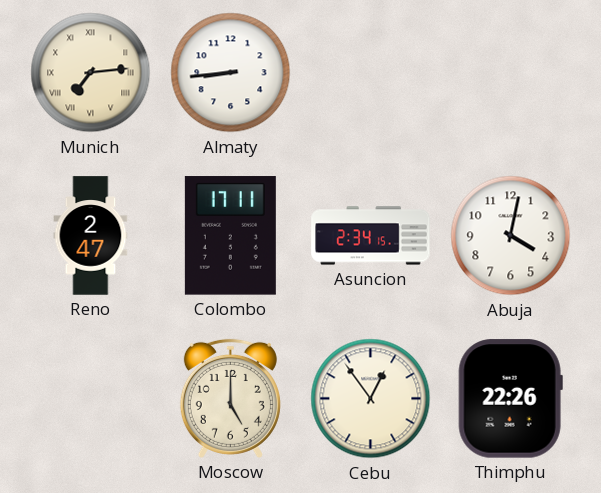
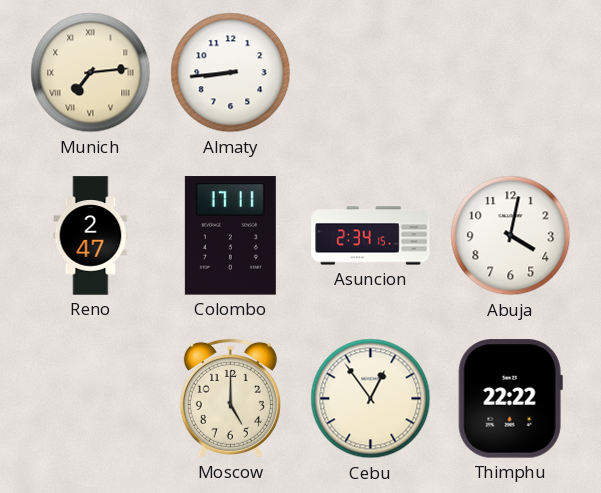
Thimphu: 22:26 -> 22:22
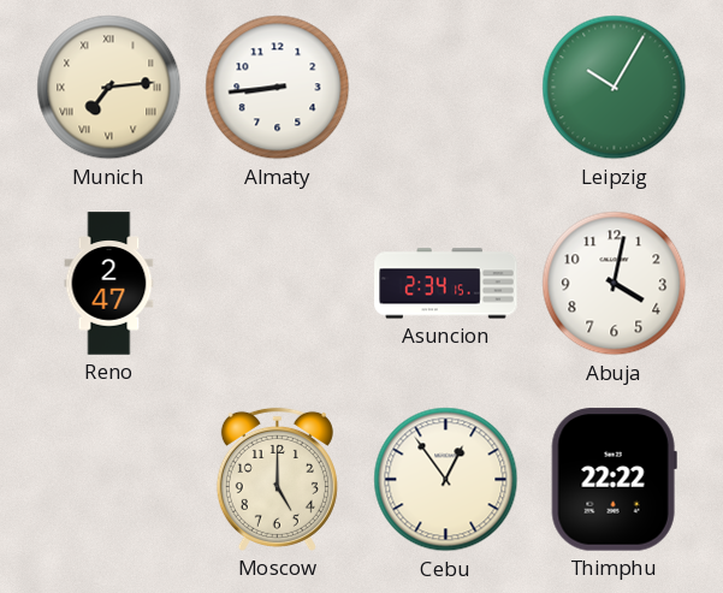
Leipzig: none -> 10:05
Colombo: 17:11 -> none
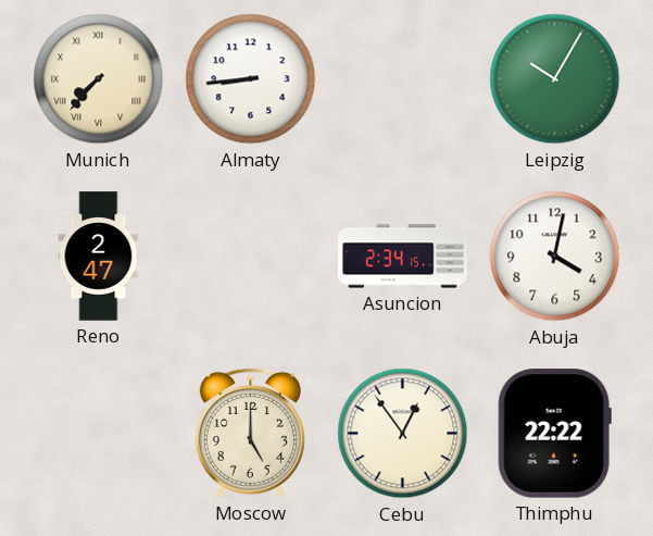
Munich: 7:14 -> 7:37
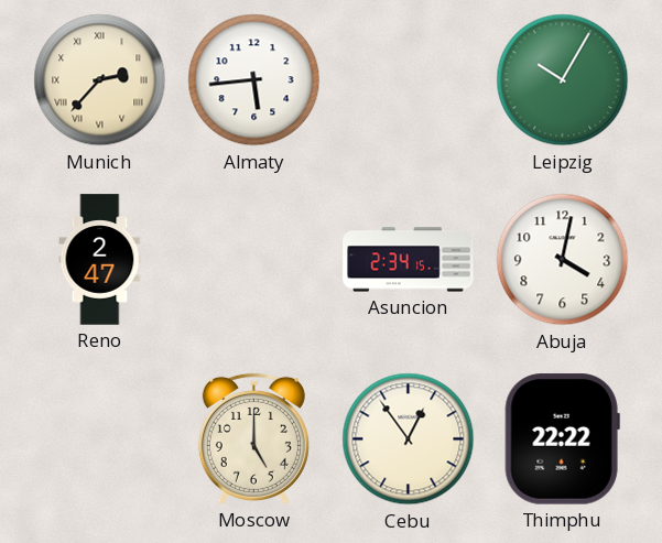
Munich: 7:37 -> 2:37
Almaty: 8:44 -> 5:44
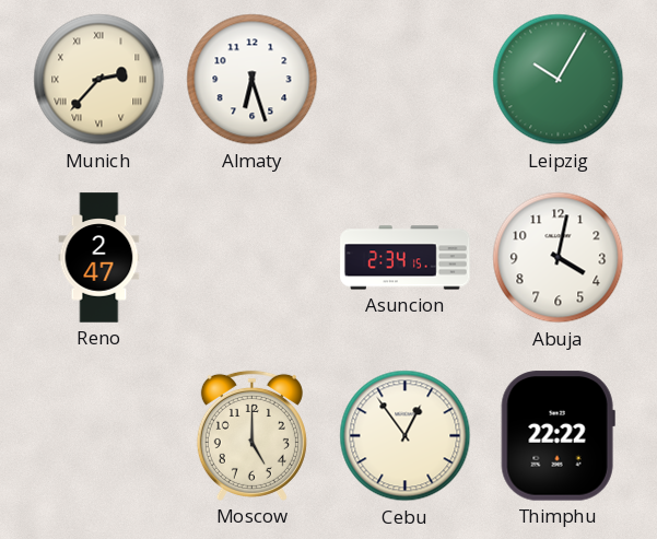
Almaty: 5:44 -> 6:27
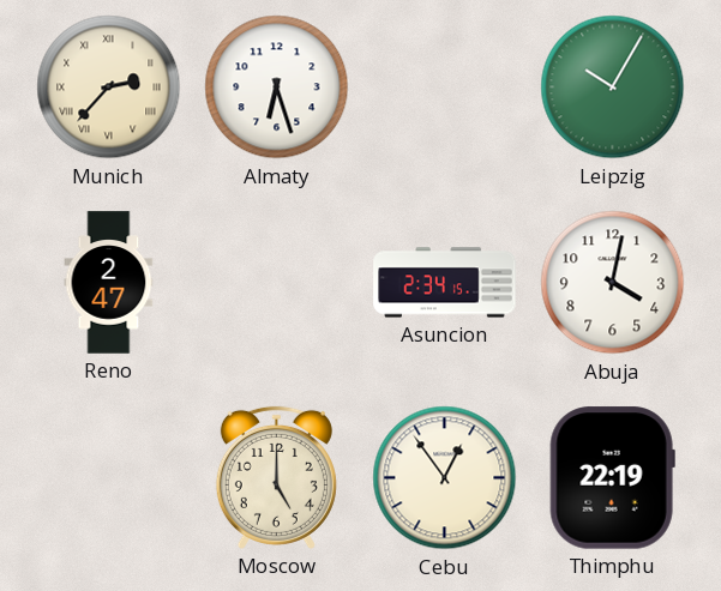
Thimphu: 22:22 -> 22:19
